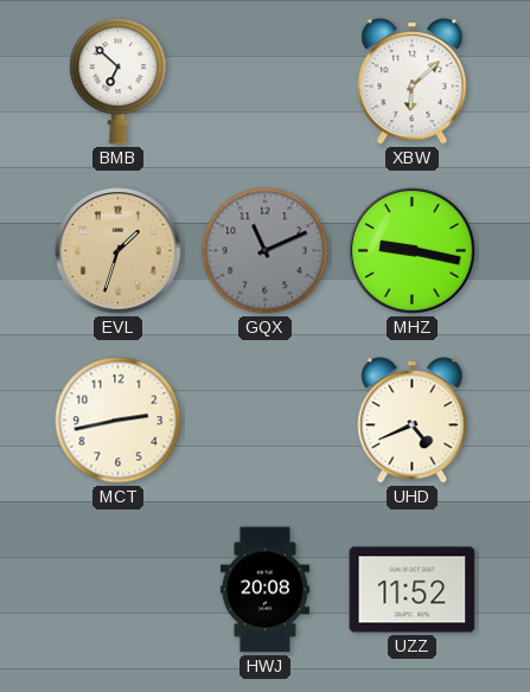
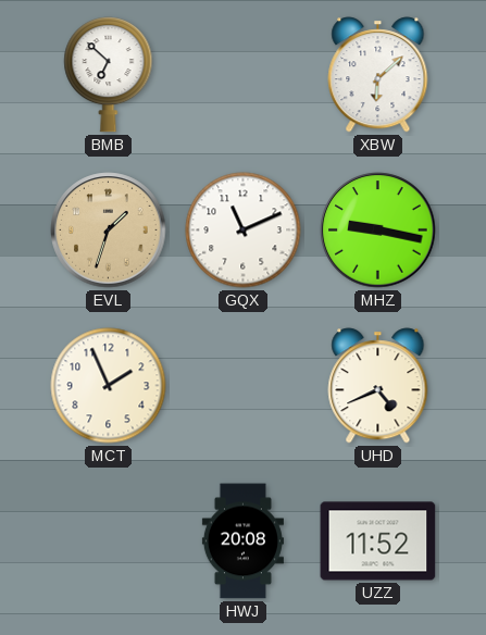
GQX dial: grey -> white
MCT: 2:43 -> 1:56
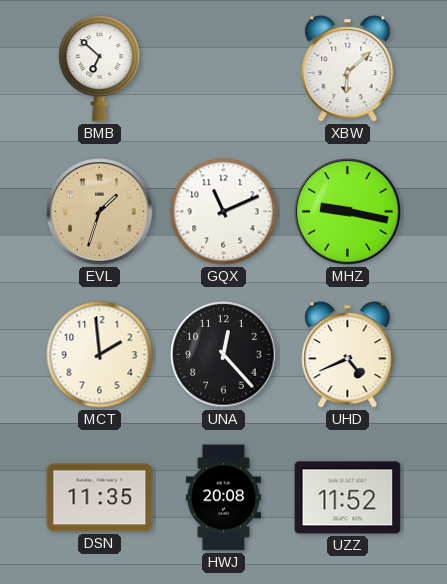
MCT: 1:56 -> 1:59
UNA: none -> 12:23
DSN: none -> 11:35
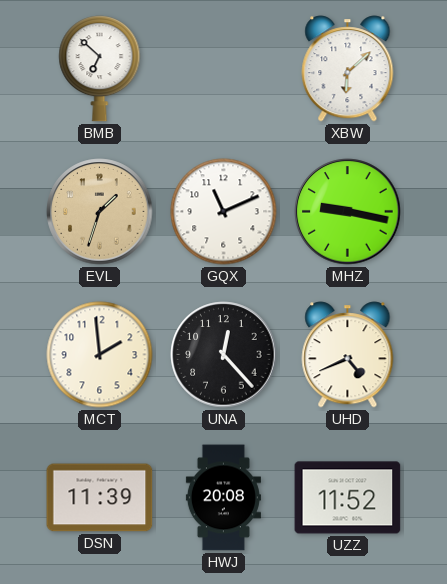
DSN: 11:35 -> 11:39
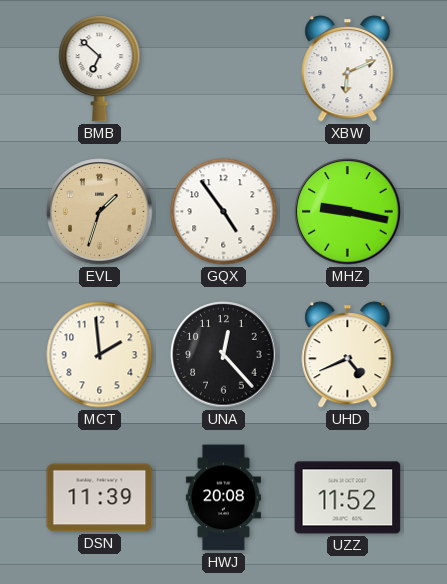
XBW: 6:08 -> 6:11
GQX: 11:11 -> 4:54
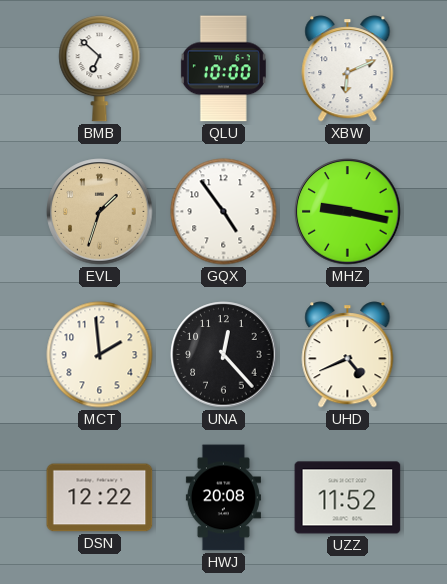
QLU: none -> 10:00
DSN: 11:39 -> 12:22
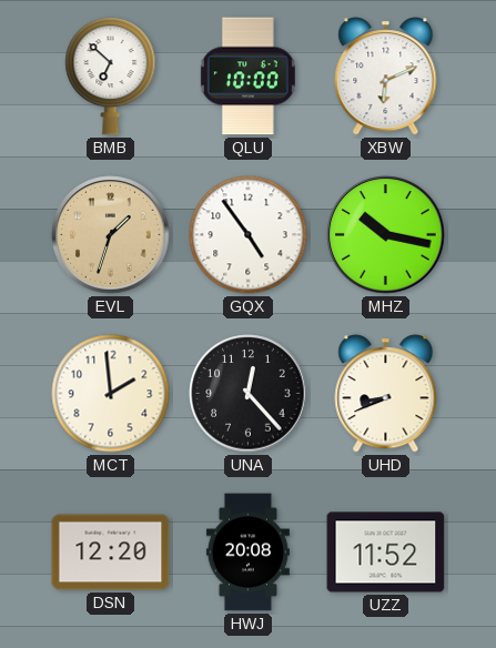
MHZ: 9:17 -> 10:17
UHD: 4:41 -> 8:41
DSN: 12:22 -> 12:20
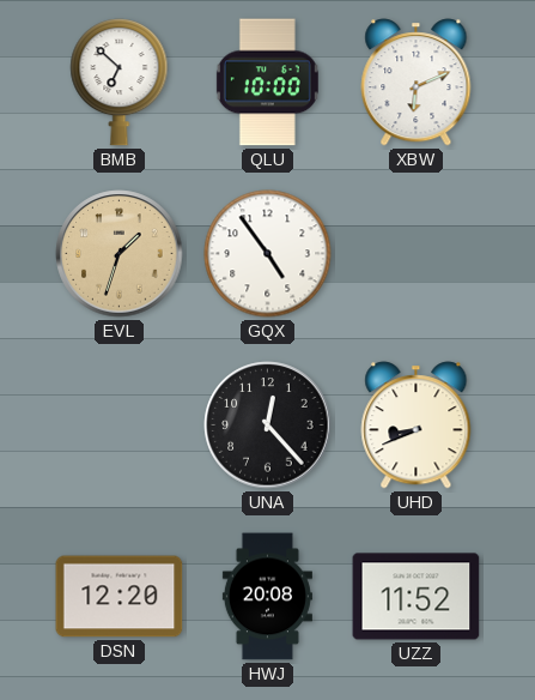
MHZ: 10:17 -> none
MCT: 1:59 -> none
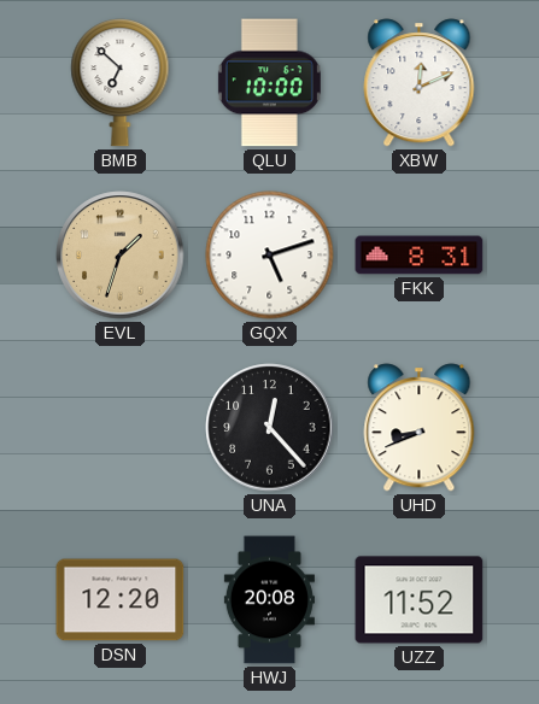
XBW: 6:11 -> 12:11
GQX: 4:54 -> 5:12
FKK: none -> 8:31
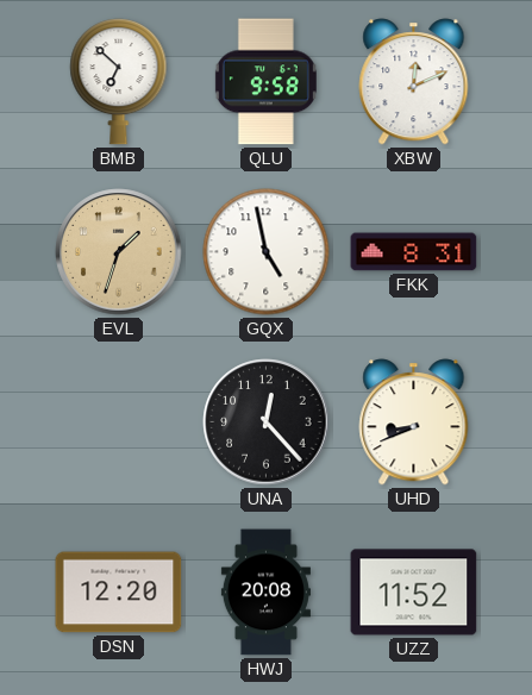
QLU: 10:00 -> 9:58
GQX: 5:12 -> 4:58
